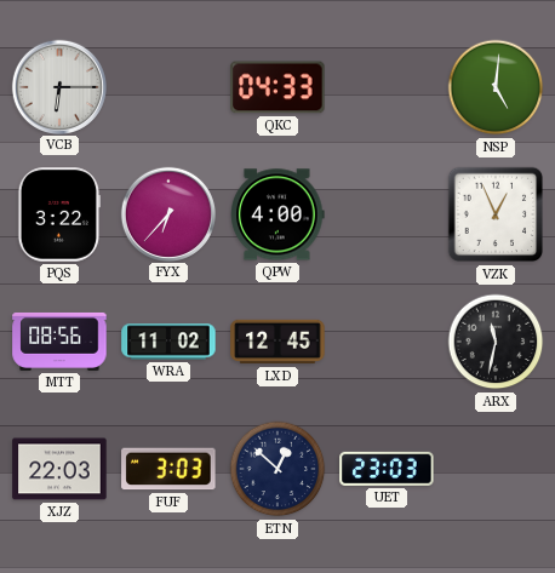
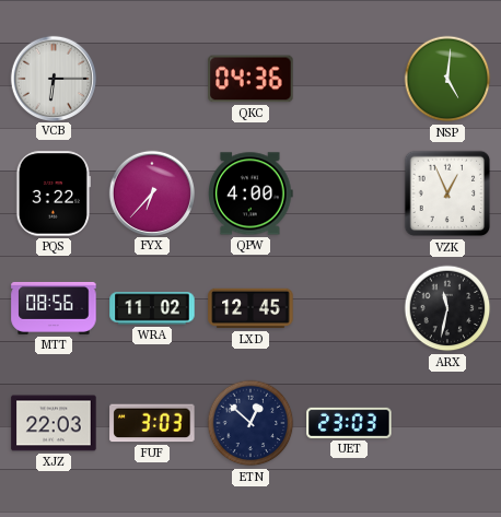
QKC: 04:33 -> 04:36
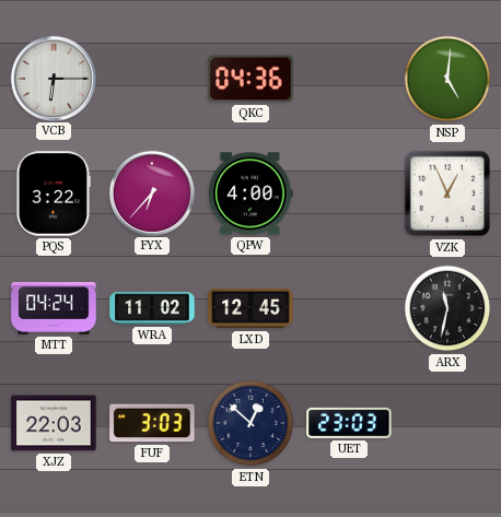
MTT: 08:56 -> 04:24
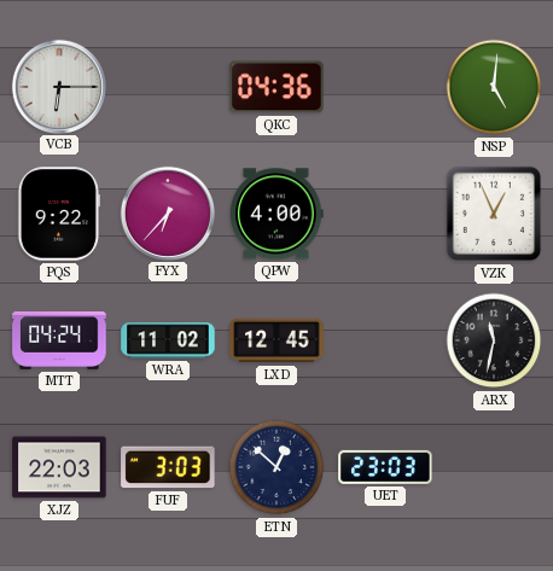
PQS: 3:22 -> 9:22
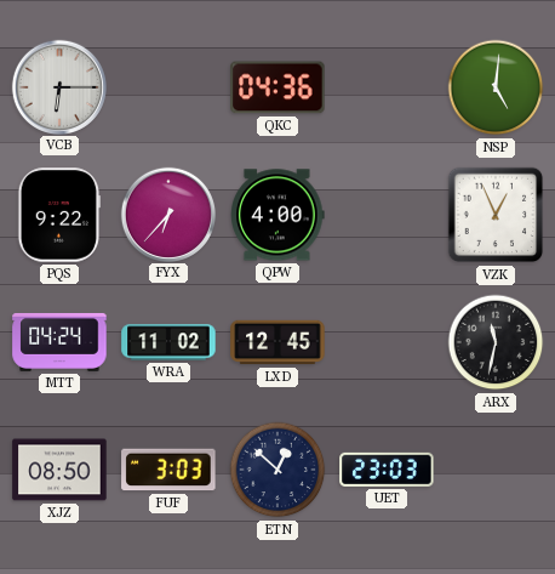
XJZ: 22:03 -> 08:50
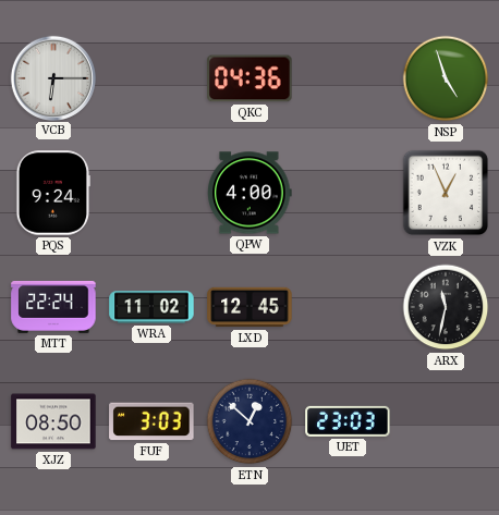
NSP: 5:01 -> 4:57
PQS: 9:22 -> 9:24
FYX: 6:37 -> none
MTT: 04:24 -> 22:24
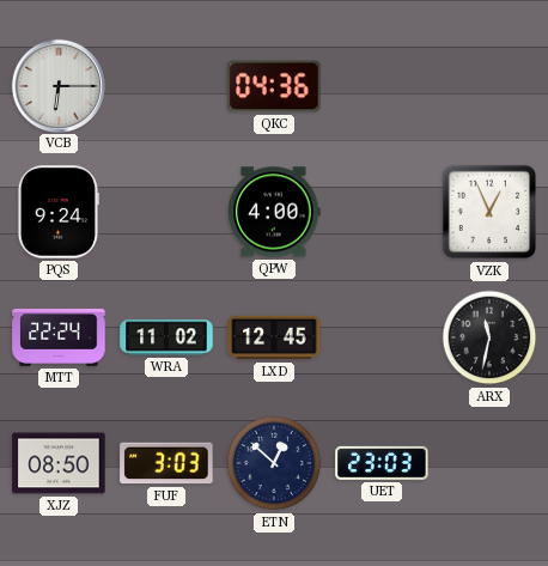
NSP: 4:57 -> none
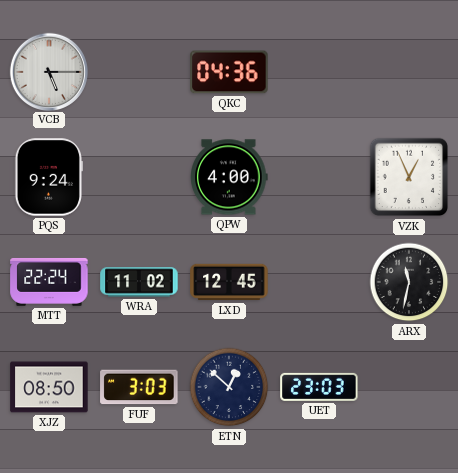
VCB: 6:15 -> 5:15
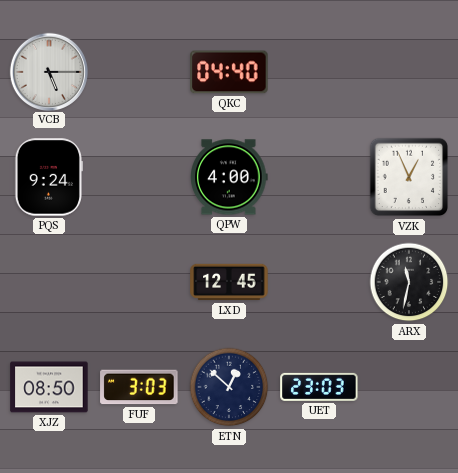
QKC: 04:36 -> 04:40
MTT: 22:24 -> none
WRA: 11:02 -> none
